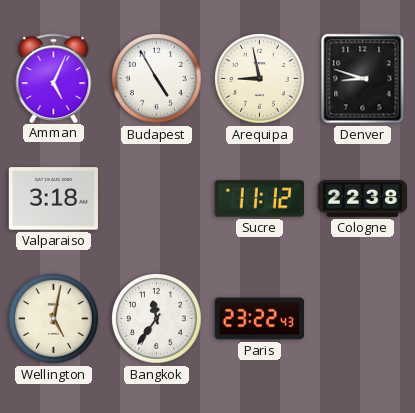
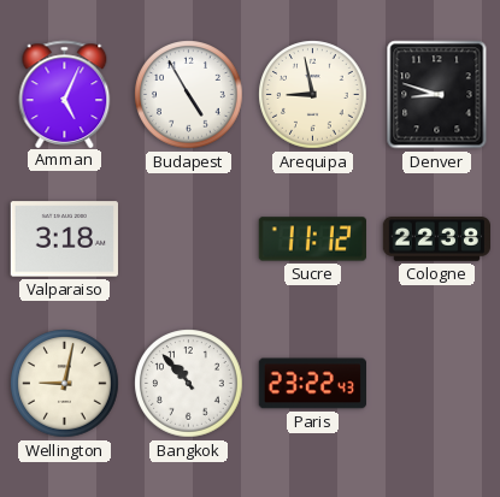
Wellington: 5:02 -> 9:02
Bangkok: 11:36 -> 10:53
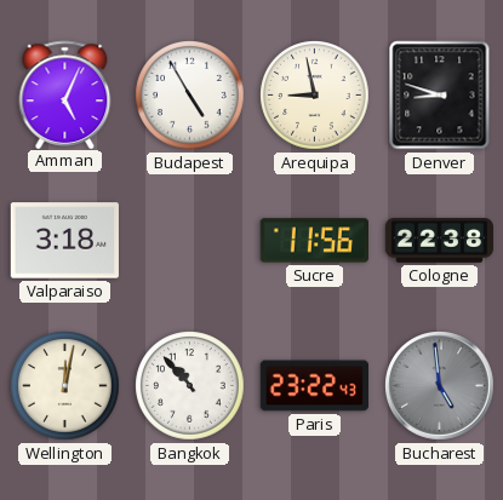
Sucre: 11:12 -> 11:56
Wellington: 9:02 -> 12:02
Bucharest: none -> 4:59
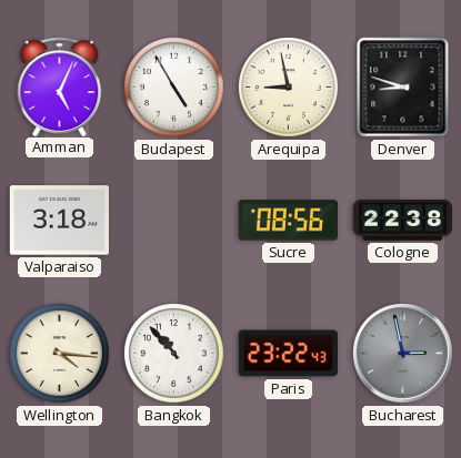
Sucre: 11:56 -> 08:56
Wellington: 12:02 -> 4:16
Bucharest: 4:59 -> 2:58
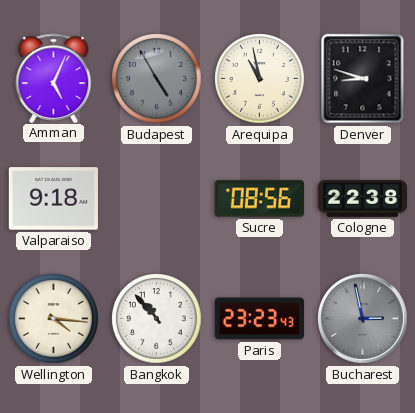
Budapest dial: white -> grey
Arequipa: 8:58 -> 10:58
Valparaiso: 3:18 -> 9:18
Paris: 23:22 -> 23:23
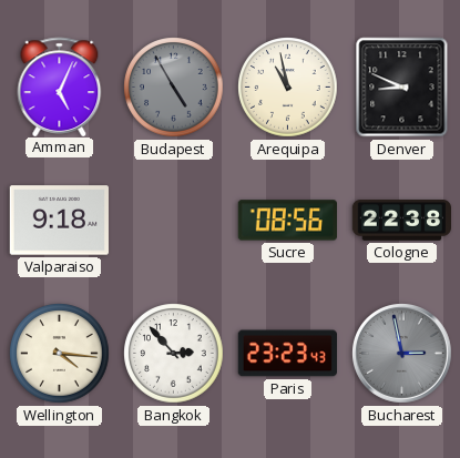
Denver: 8:48 -> 8:49
Bangkok: 10:53 -> 2:53
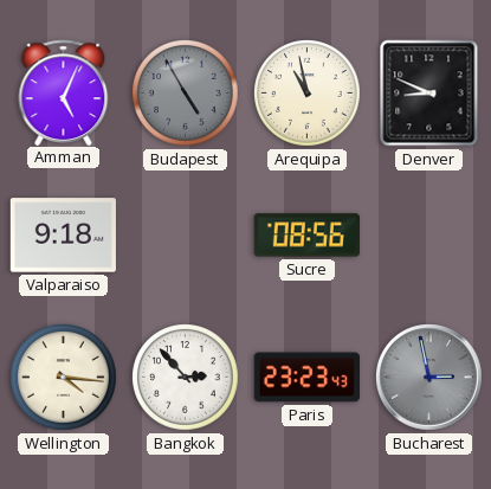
Cologne: 22:38 -> none
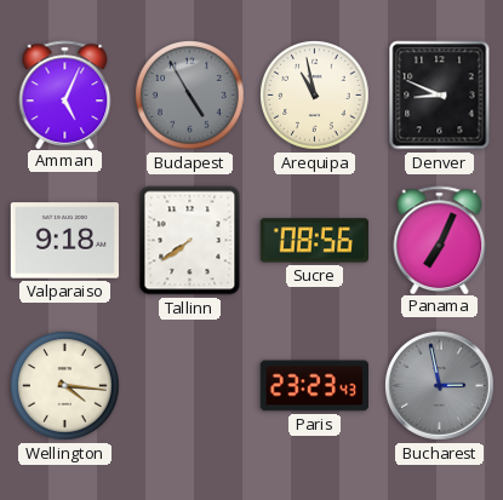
Tallinn: none -> 7:39
Panama: none -> 7:04
Bangkok: 2:53 -> none
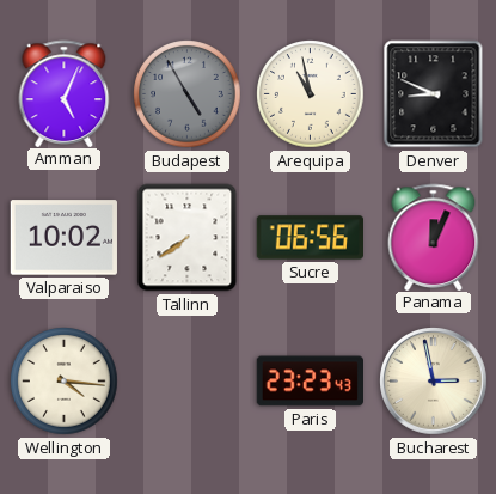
Valparaiso: 9:18 -> 10:02
Sucre: 08:56 -> 06:56
Panama: 7:04 -> 12:04
Bucharest dial: grey -> cream
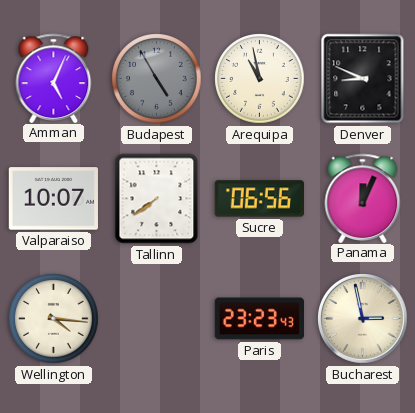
Valparaiso: 10:02 -> 10:07
